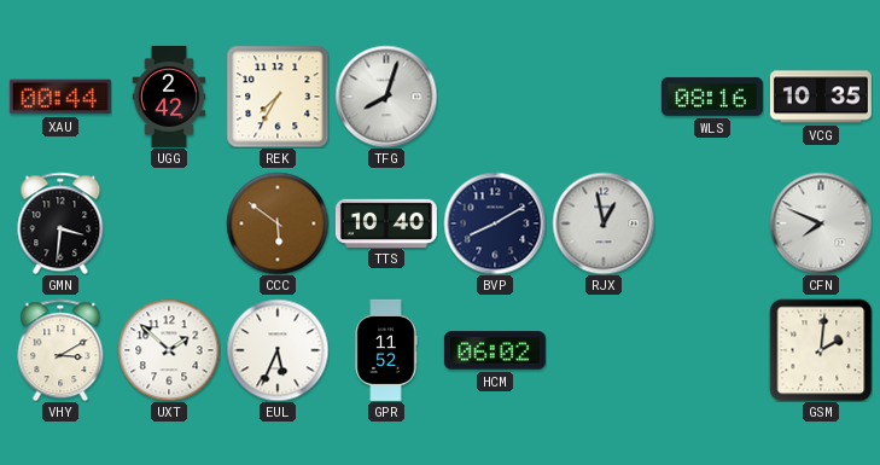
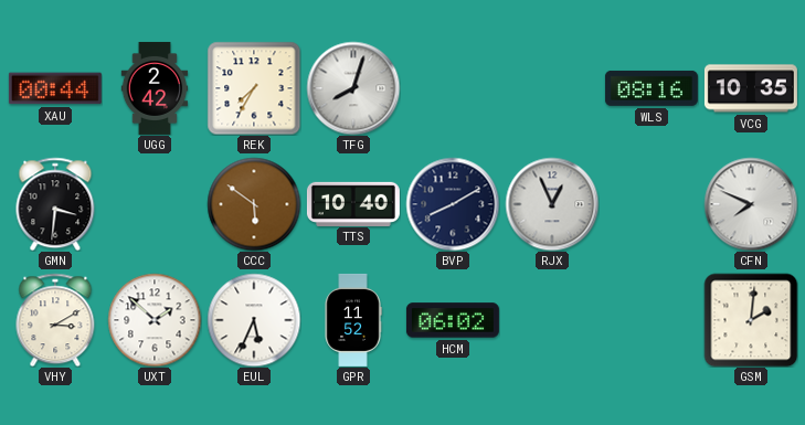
RJX: 12:58 -> 12:56
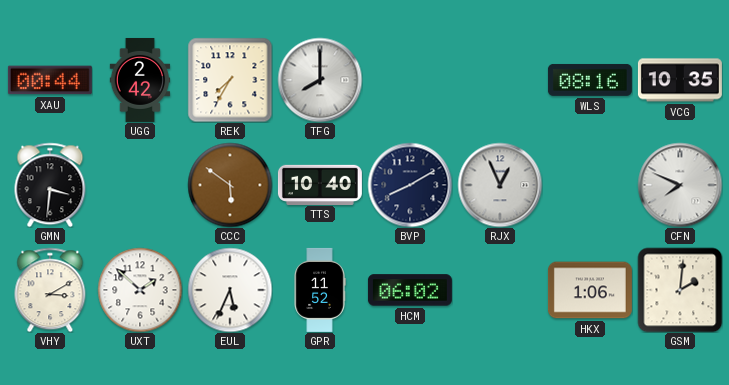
TFG: 8:03 -> 8:00
HKX: none -> 1:06
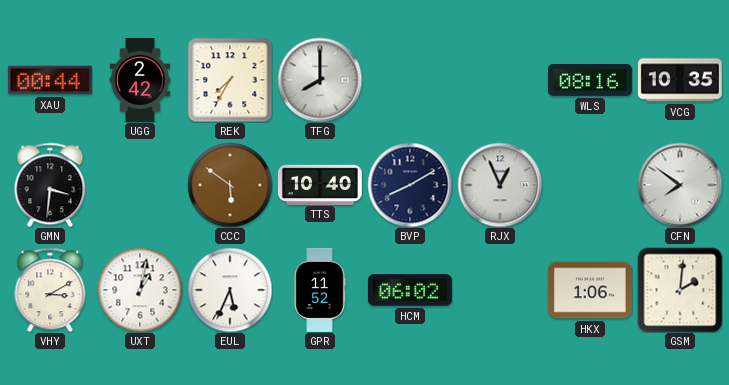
CFN: 7:49 -> 7:51
UXT: 1:52 -> 1:02
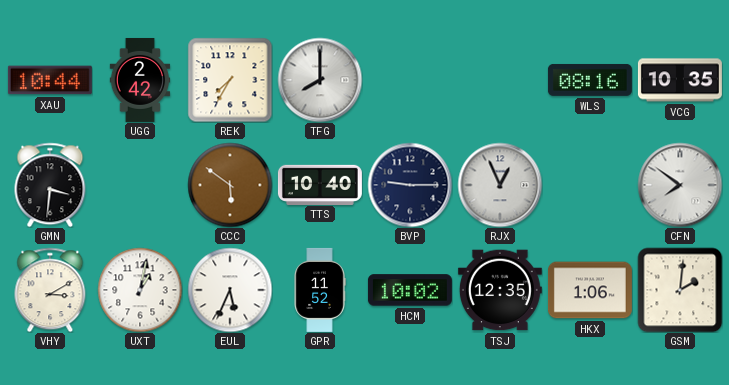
XAU: 00:44 -> 10:44
BVP: 8:10 -> 9:15
HCM: 06:02 -> 10:02
TSJ: none -> 12:35
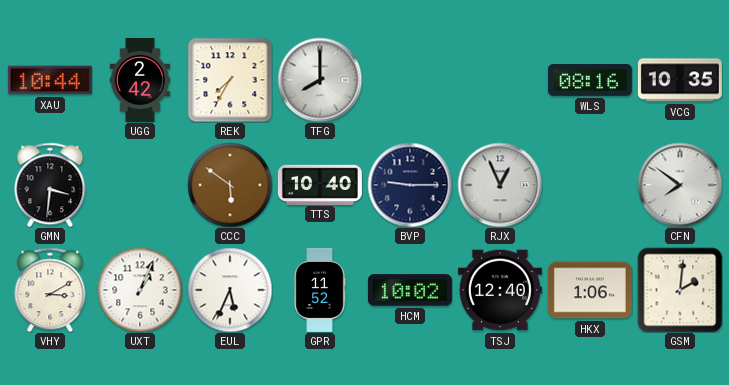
UXT: 1:02 -> 1:04
TSJ: 12:35 -> 12:40
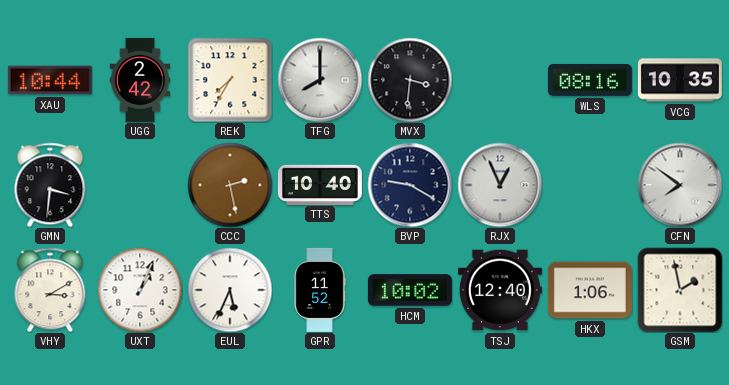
MVX: none -> 3:31
CCC: 5:51 -> 2:28
BVP: 9:15 -> 9:20
GSM: 2:01 -> 1:58
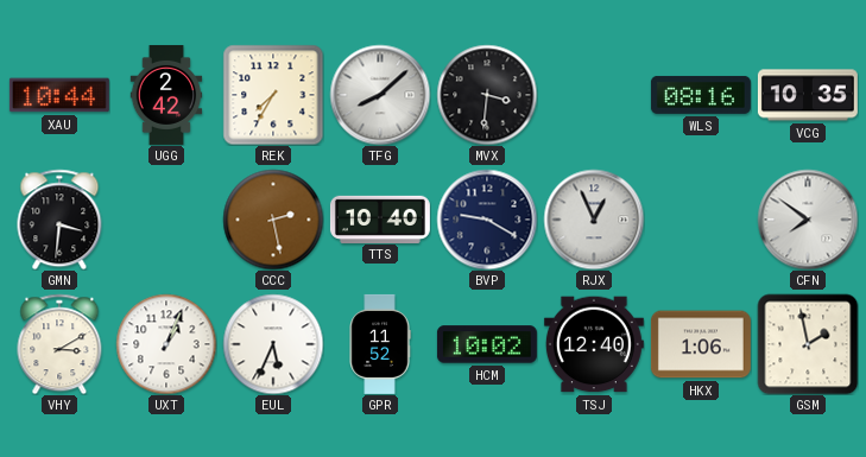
TFG: 8:00 -> 8:08
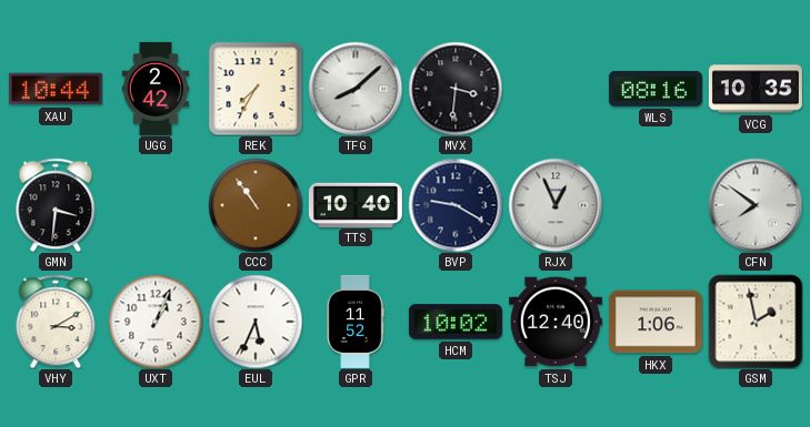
CCC: 2:28 -> 10:54
